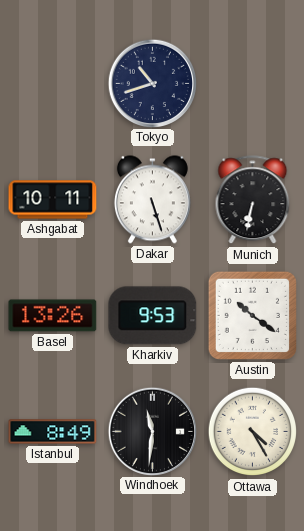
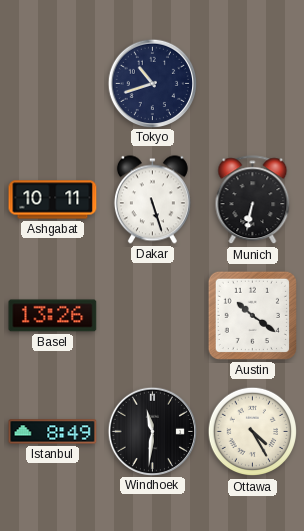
Kharkiv: 9:53 -> none
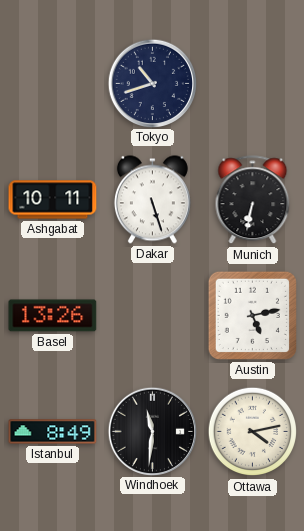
Austin: 10:21 -> 5:13
Ottawa: 4:25 -> 4:13
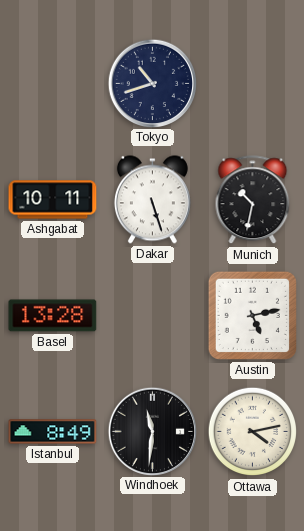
Munich: 6:32 -> 10:32
Basel: 13:26 -> 13:28
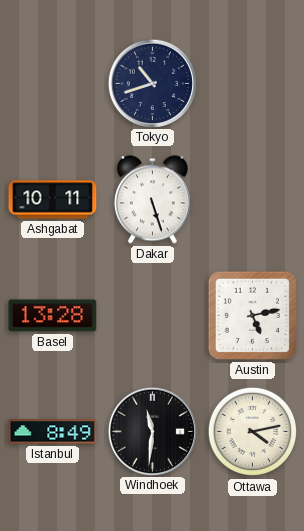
Munich: 10:32 -> none
